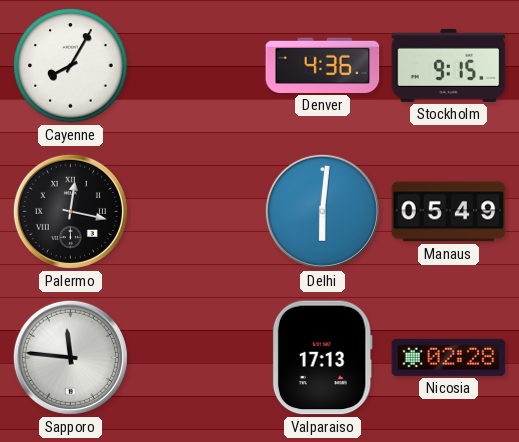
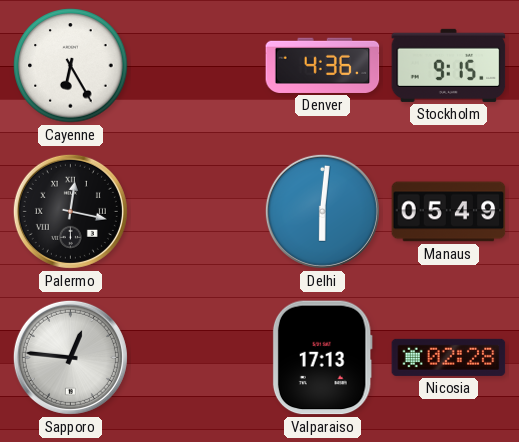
Cayenne: 8:05 -> 6:25
Sapporo: 11:46 -> 12:46
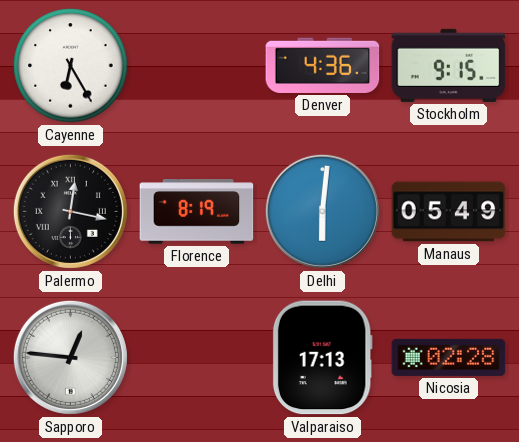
Florence: none -> 8:19
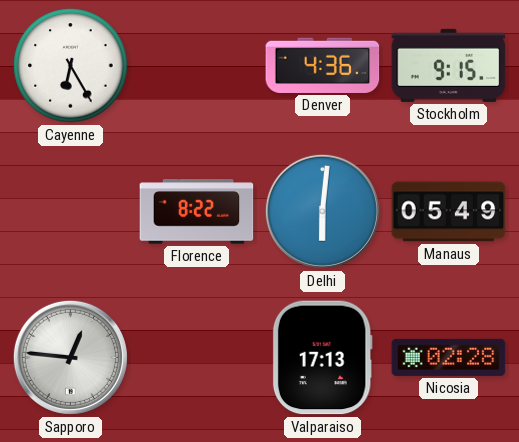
Palermo: 12:17 -> none
Florence: 8:19 -> 8:22
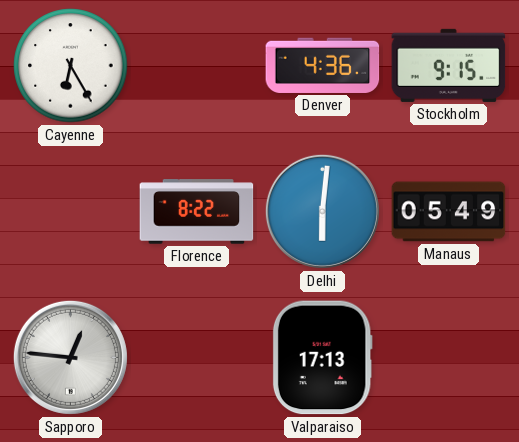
Nicosia: 02:28 -> none
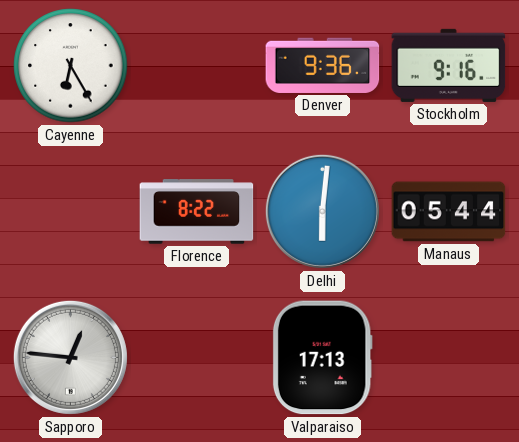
Denver: 4:36 -> 9:36
Stockholm: 9:15 -> 9:16
Manaus: 05:49 -> 05:44
